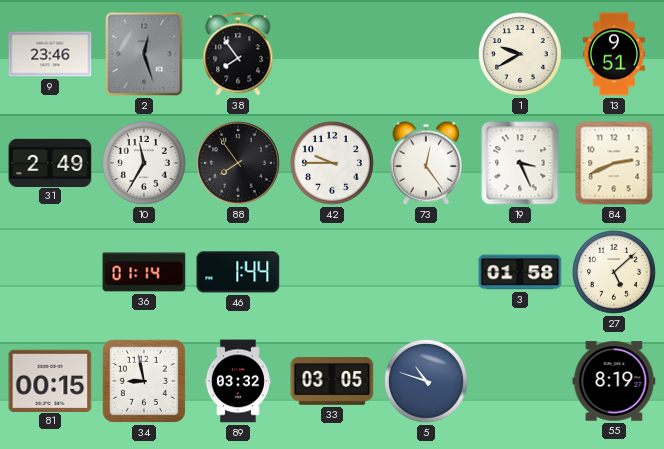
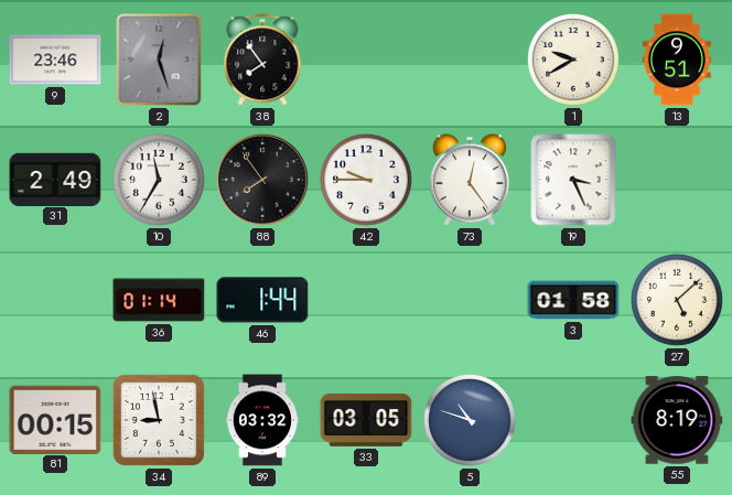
84: 2:41 -> none
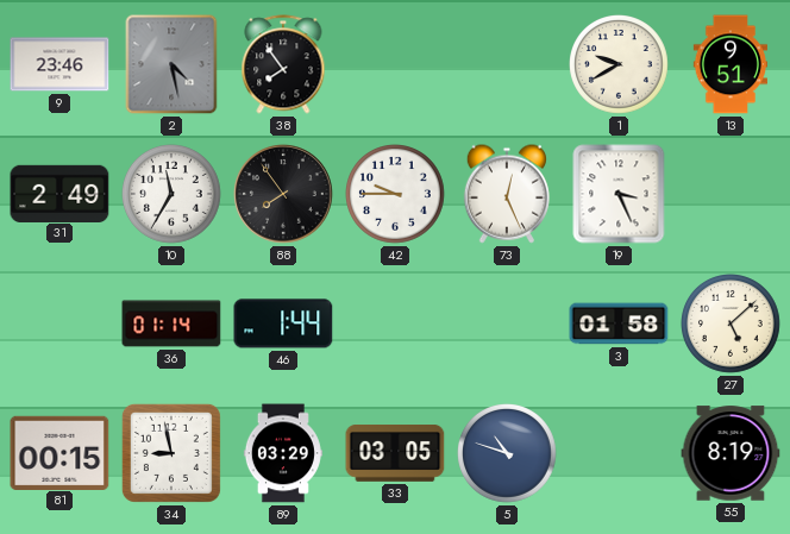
2: 12:27 -> 4:28
73: 12:24 -> 12:26
89: 03:32 -> 03:29
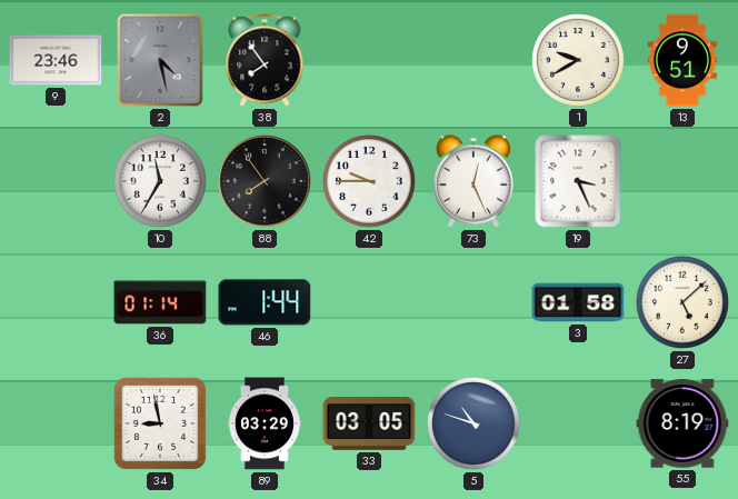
31: 2:49 -> none
81: 00:15 -> none
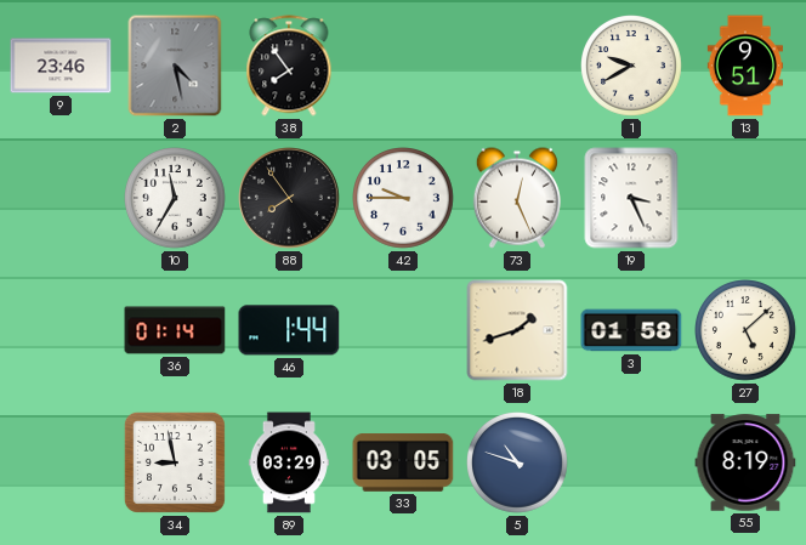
18: none -> 1:42
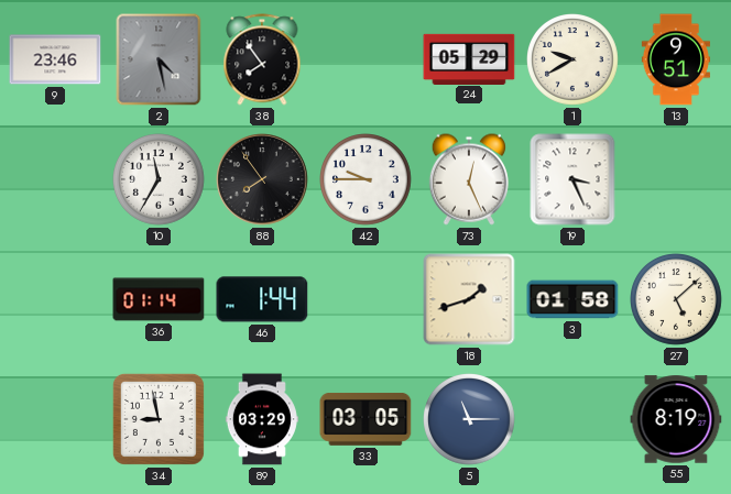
24: none -> 05:29
5: 10:48 -> 11:15
